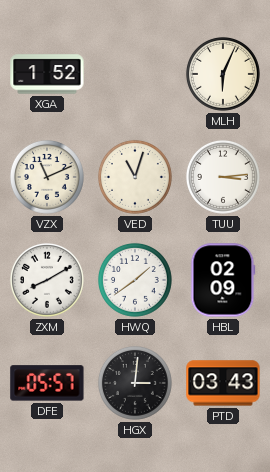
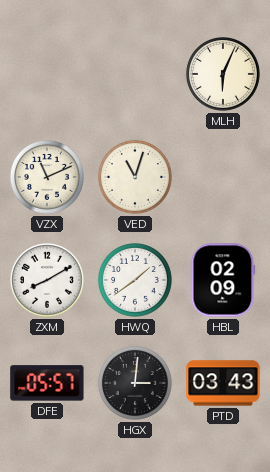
XGA: 1:52 -> none
TUU: 3:14 -> none
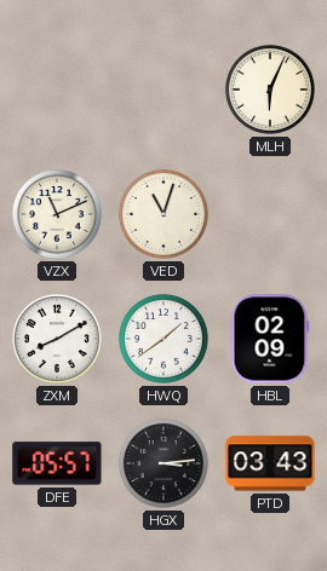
HGX: 3:01 -> 3:14
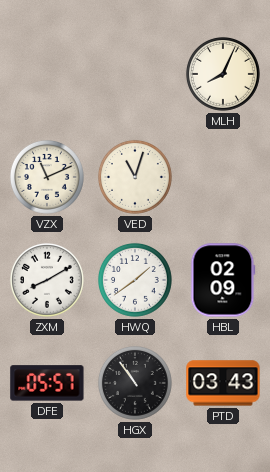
MLH: 6:04 -> 8:04
HGX: 3:14 -> 10:54
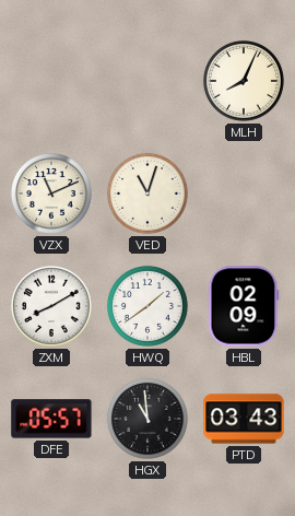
HGX: 10:54 -> 10:59
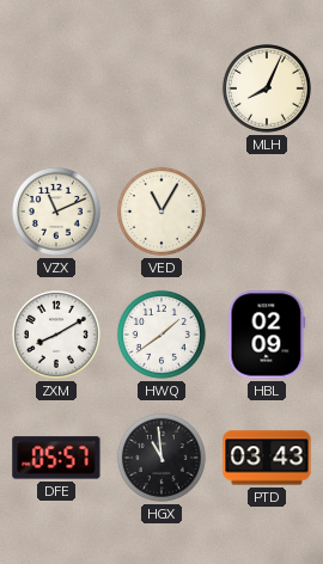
VED: 11:03 -> 11:05
